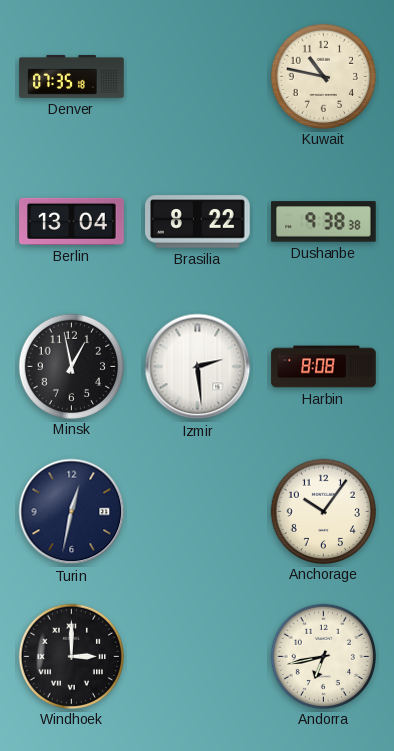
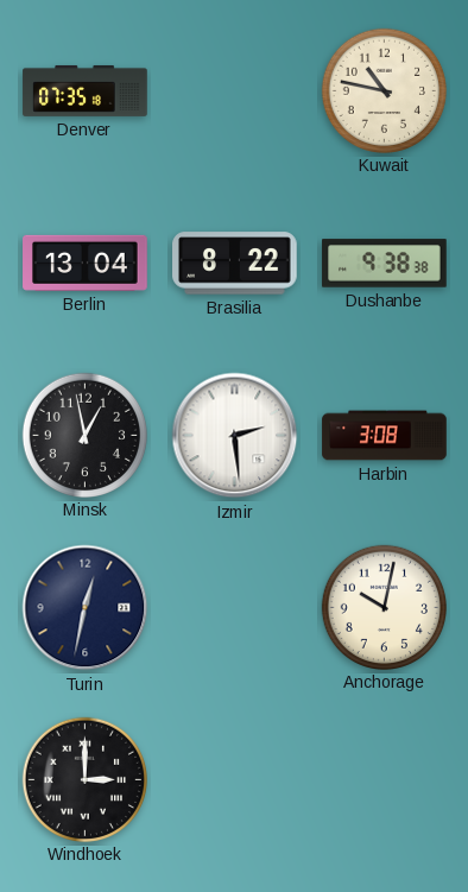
Harbin: 8:08 -> 3:08
Anchorage: 10:06 -> 10:02
Andorra: 6:43 -> none
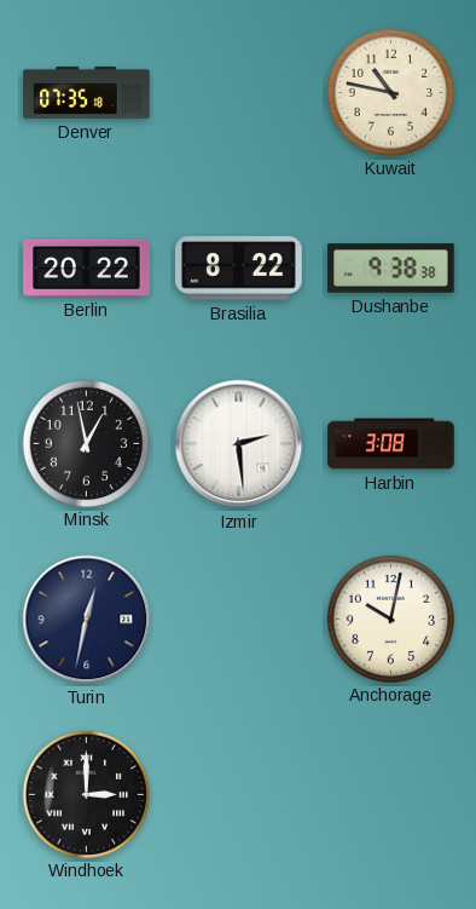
Berlin: 13:04 -> 20:22
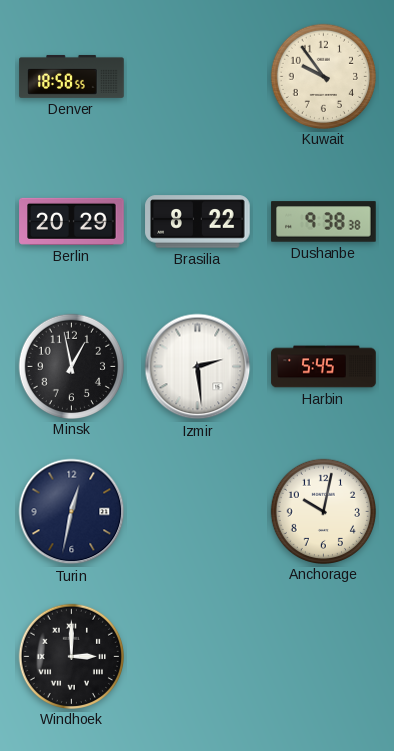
Denver: 07:35 -> 18:58
Kuwait: 10:47 -> 9:54
Berlin: 20:22 -> 20:29
Harbin: 3:08 -> 5:45
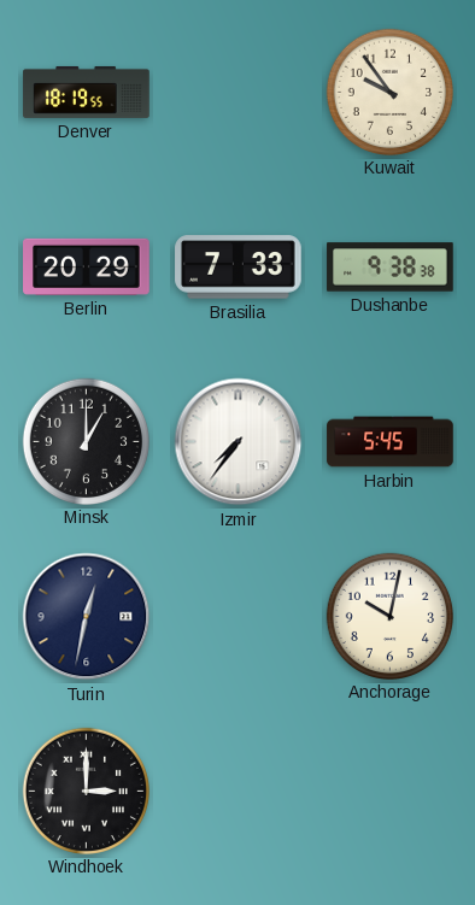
Denver: 18:58 -> 18:19
Brasilia: 8:22 -> 7:33
Minsk: 12:58 -> 1:00
Izmir: 2:29 -> 7:36
